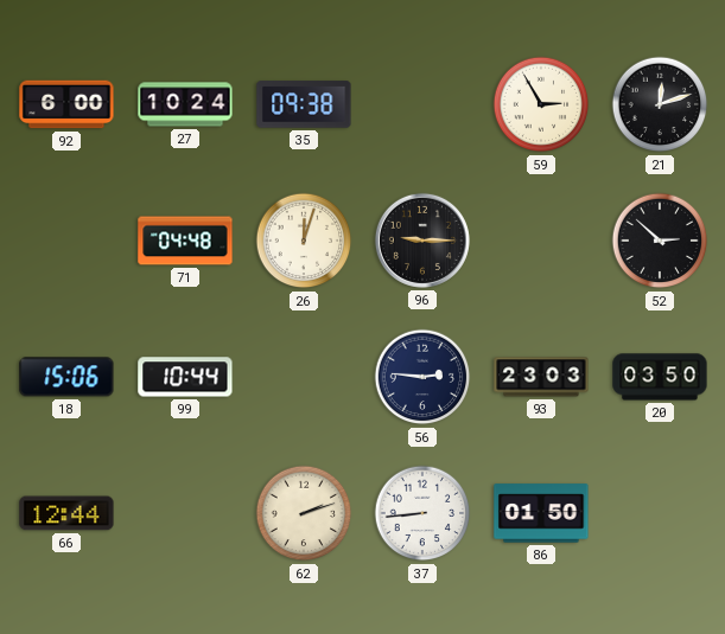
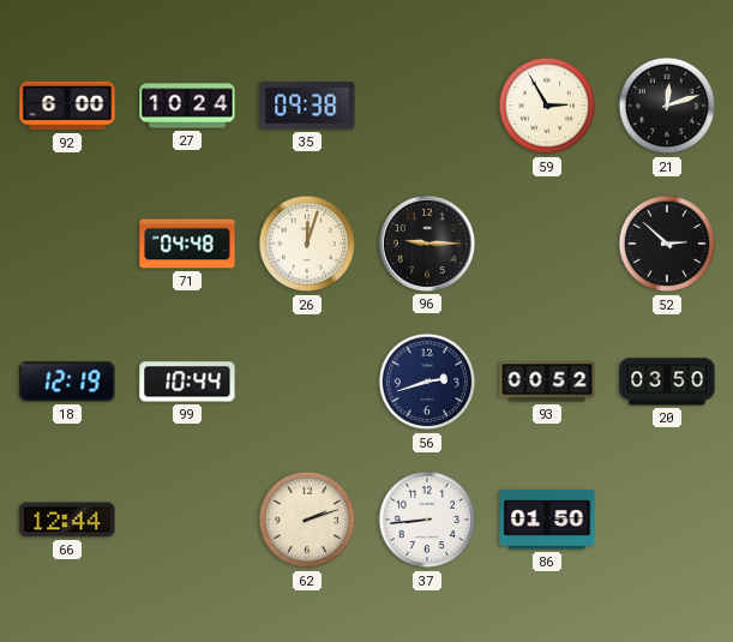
18: 15:06 -> 12:19
56: 2:46 -> 2:42
93: 23:03 -> 00:52
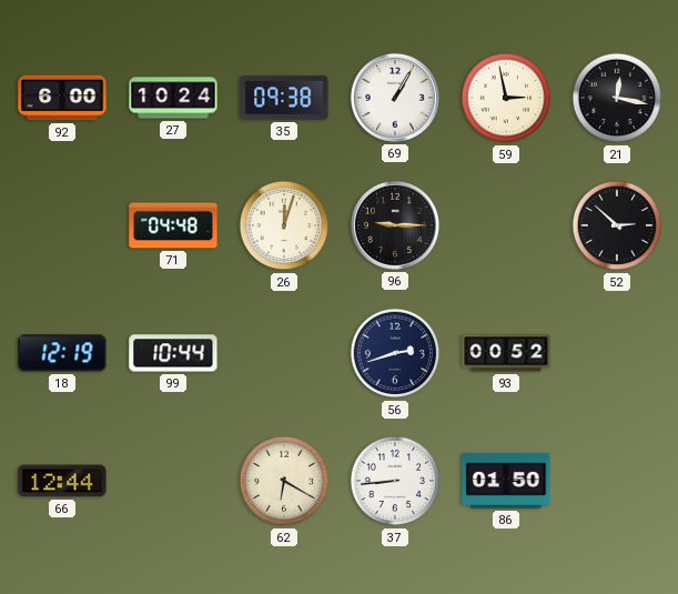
69: none -> 1:05
59: 2:55 -> 2:58
21: 12:12 -> 12:17
20: 03:50 -> none
62: 2:12 -> 6:20
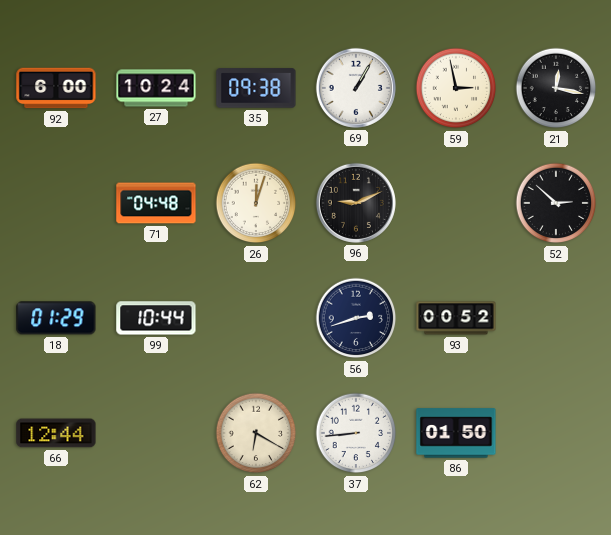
96: 9:15 -> 9:11
18: 12:19 -> 01:29
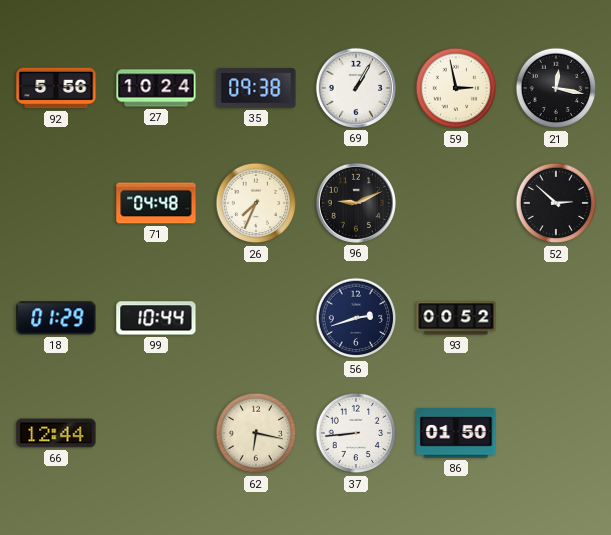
92: 6:00 -> 5:56
26: 12:03 -> 7:34
62: 6:20 -> 6:17
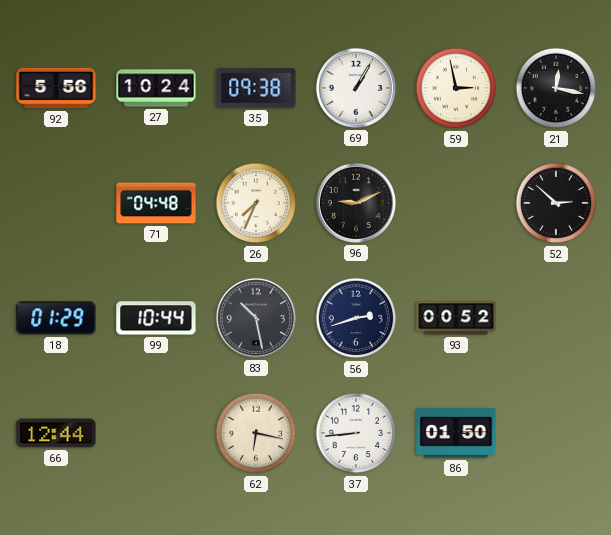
83: none -> 10:28
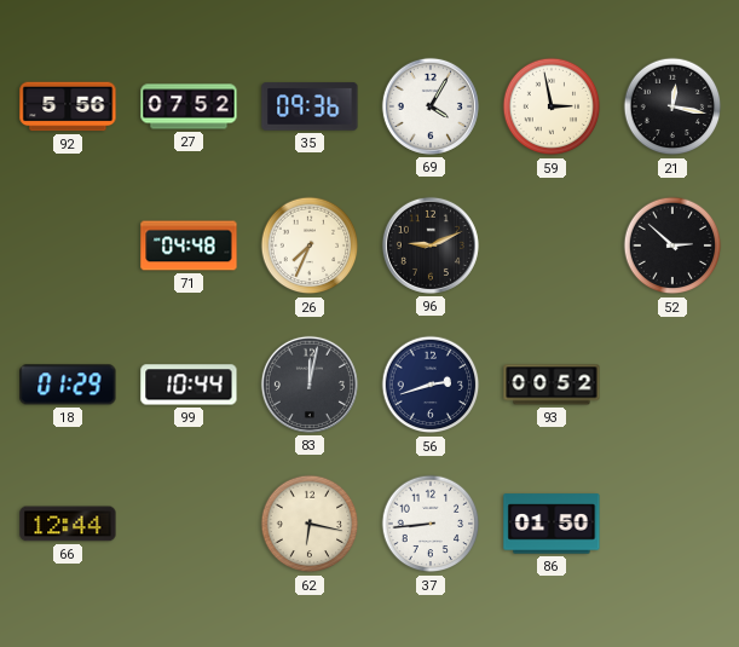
27: 10:24 -> 07:52
35: 09:38 -> 09:36
69: 1:05 -> 4:05
83: 10:28 -> 12:02
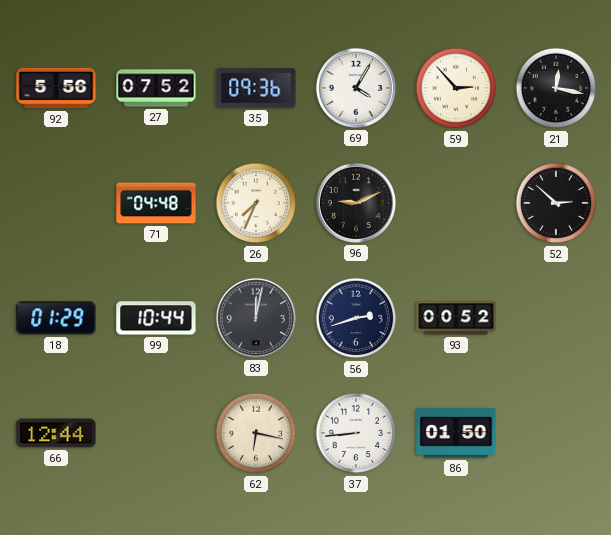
59: 2:58 -> 2:53
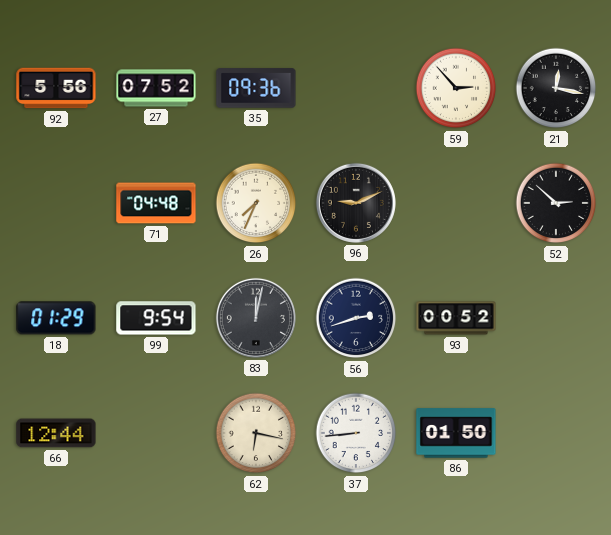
69: 4:05 -> none
99: 10:44 -> 9:54
